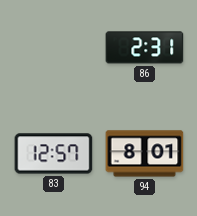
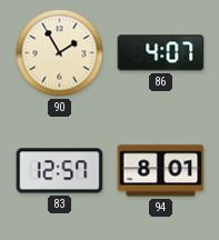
90: none -> 1:55
86: 2:31 -> 4:07
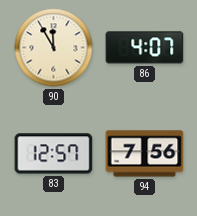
90: 1:55 -> 11:55
94: 8:01 -> 7:56
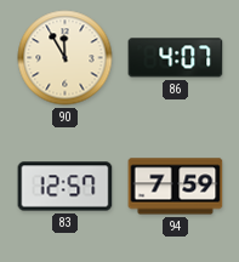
94: 7:56 -> 7:59
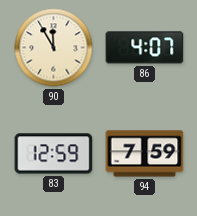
83: 12:57 -> 12:59
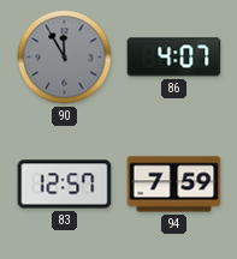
90 dial: cream -> grey
83: 12:59 -> 12:57
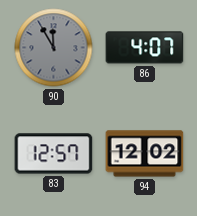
94: 7:59 -> 12:02
